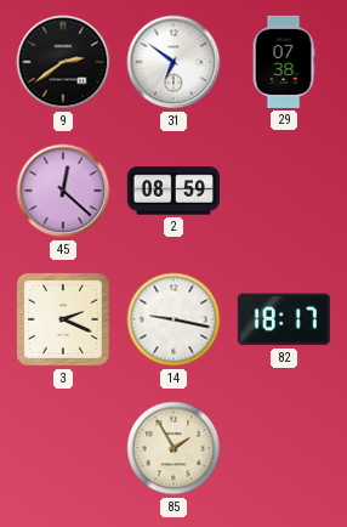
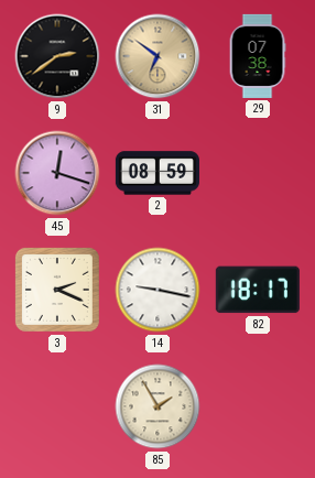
31 dial: white -> champagne
45: 12:22 -> 12:18
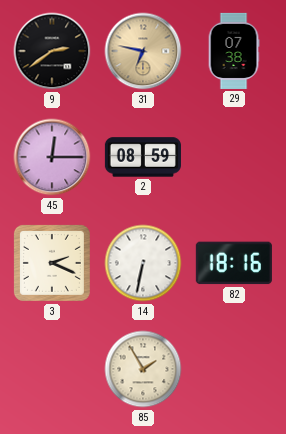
31: 6:51 -> 6:47
45: 12:18 -> 12:15
14: 9:17 -> 6:32
82: 18:17 -> 18:16
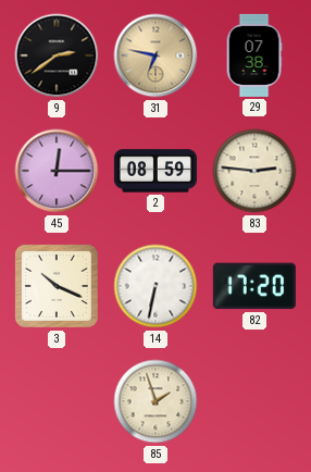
83: none -> 2:46
3: 2:19 -> 10:19
82: 18:16 -> 17:20
85: 1:55 -> 1:57
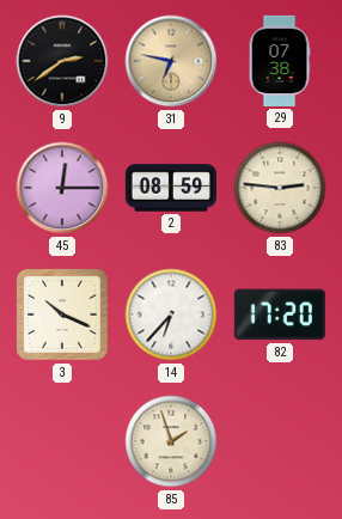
14: 6:32 -> 6:37
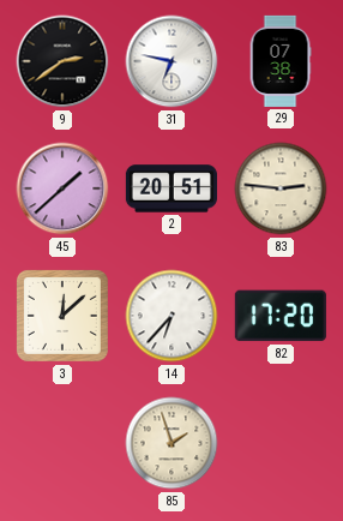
31 dial: champagne -> white
45: 12:15 -> 1:38
2: 08:59 -> 20:51
3: 10:19 -> 12:08
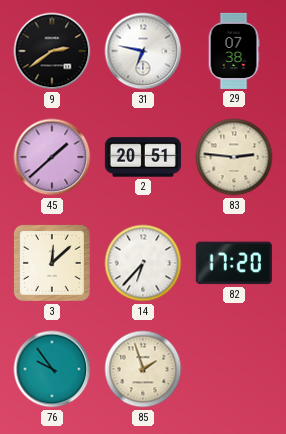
76: none -> 9:54
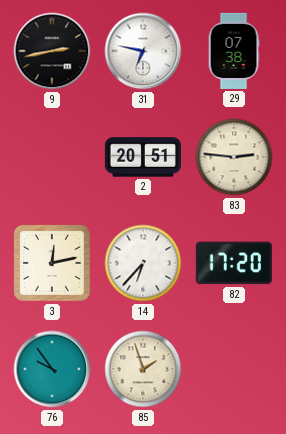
9: 2:39 -> 2:43
45: 1:38 -> none
3: 12:08 -> 12:13
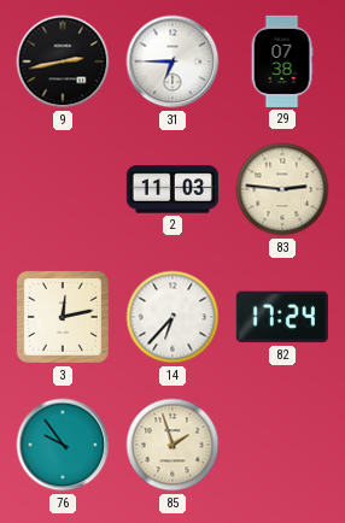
31: 6:47 -> 6:45
2: 20:51 -> 11:03
82: 17:20 -> 17:24
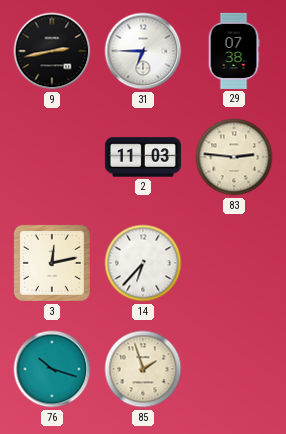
82: 17:24 -> none
76: 9:54 -> 10:18
